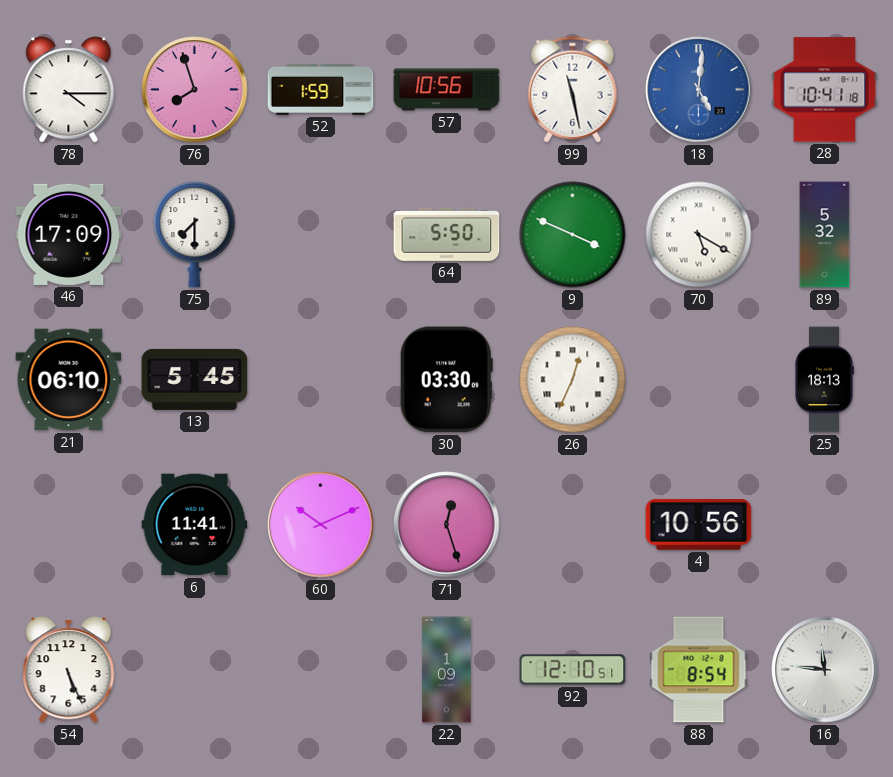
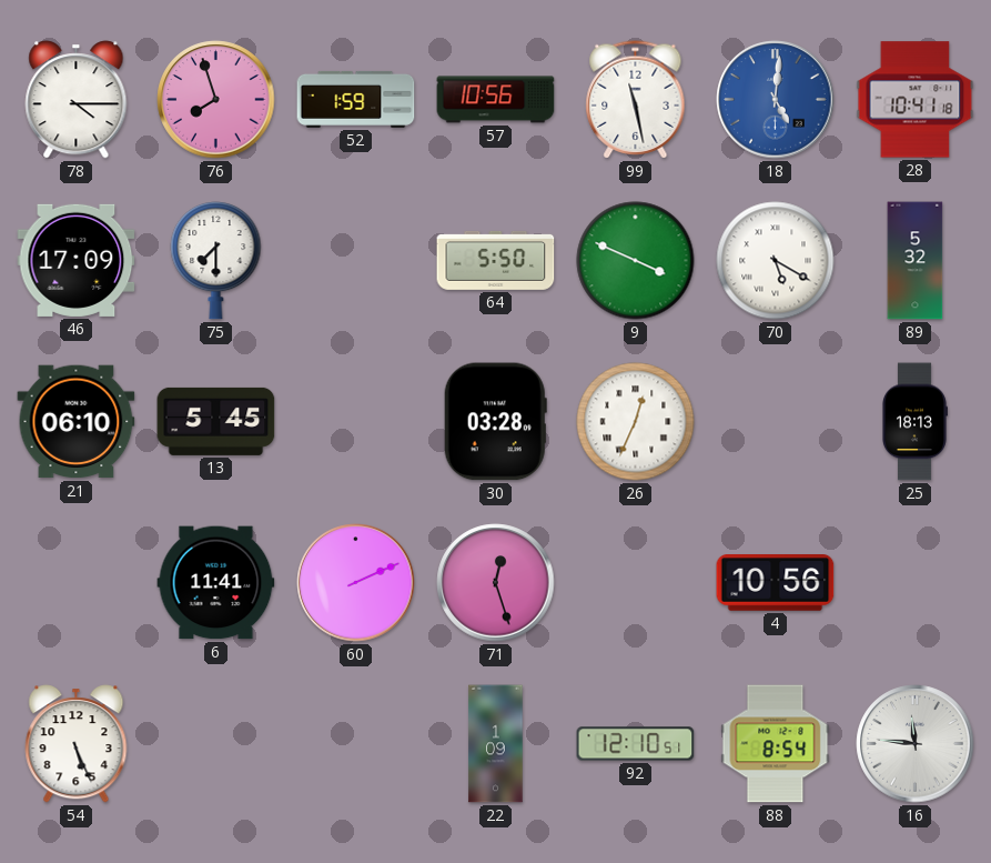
30: 03:30 -> 03:28
60: 10:11 -> 2:11
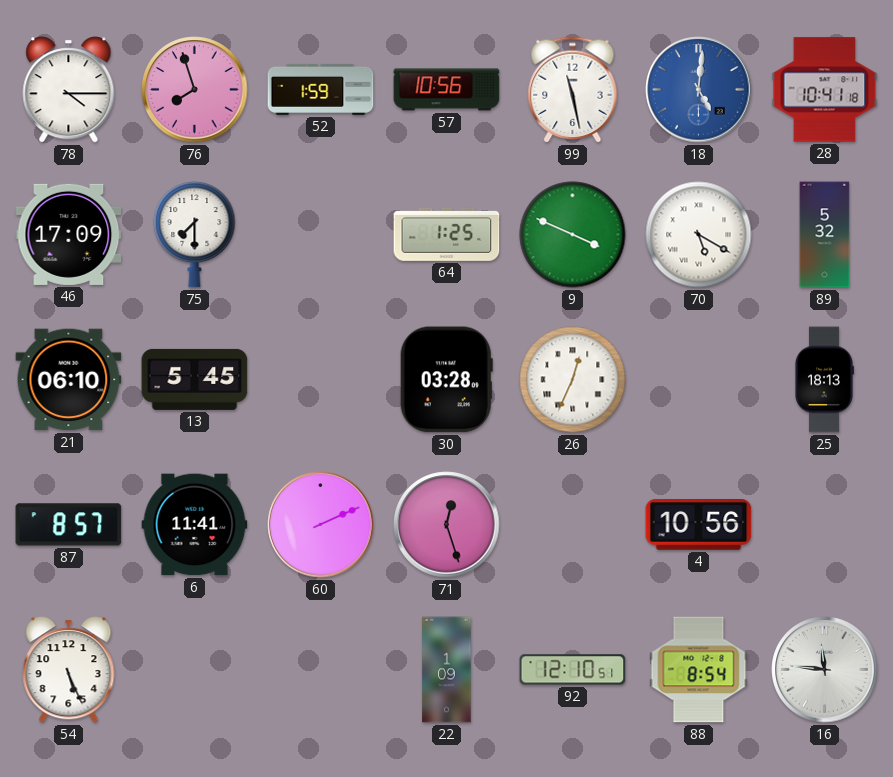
64: 5:50 -> 1:25
87: none -> 8:57
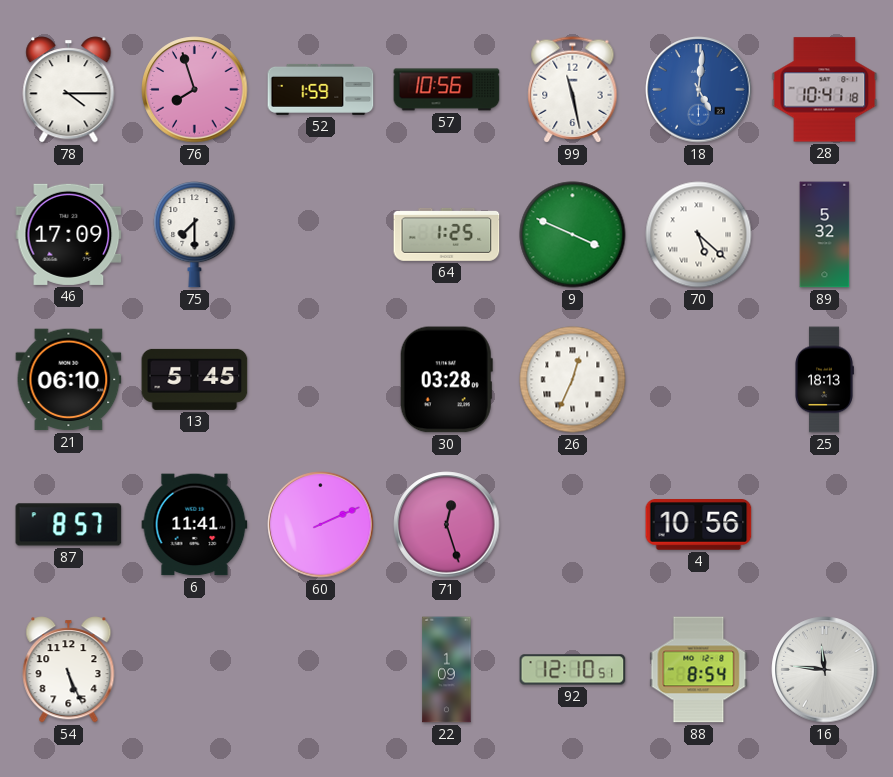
70: 5:20 -> 5:22
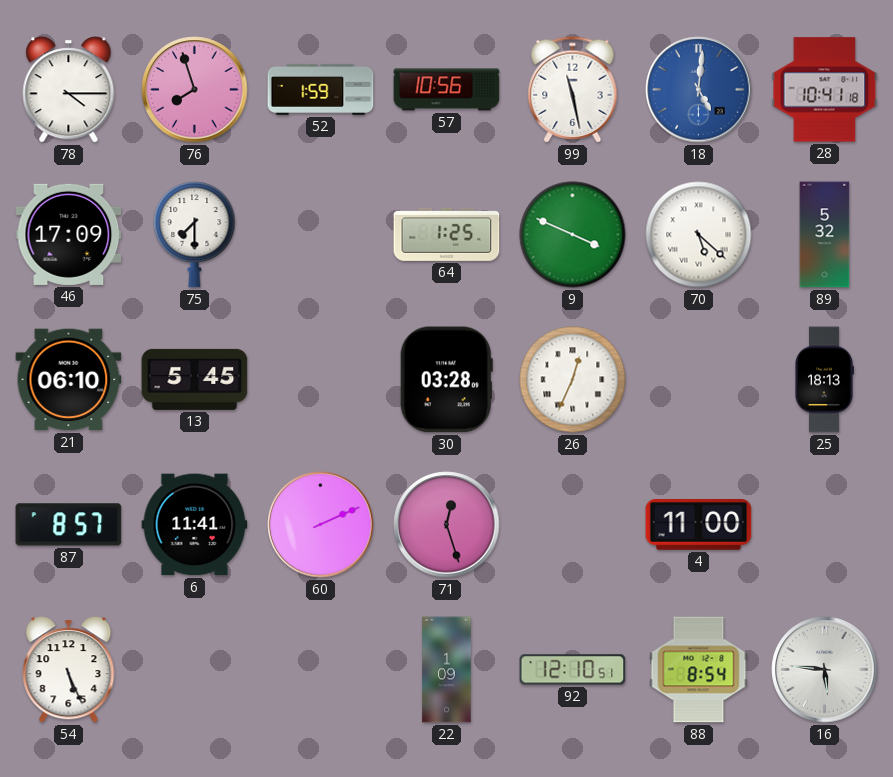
4: 10:56 -> 11:00
16: 11:46 -> 5:46
